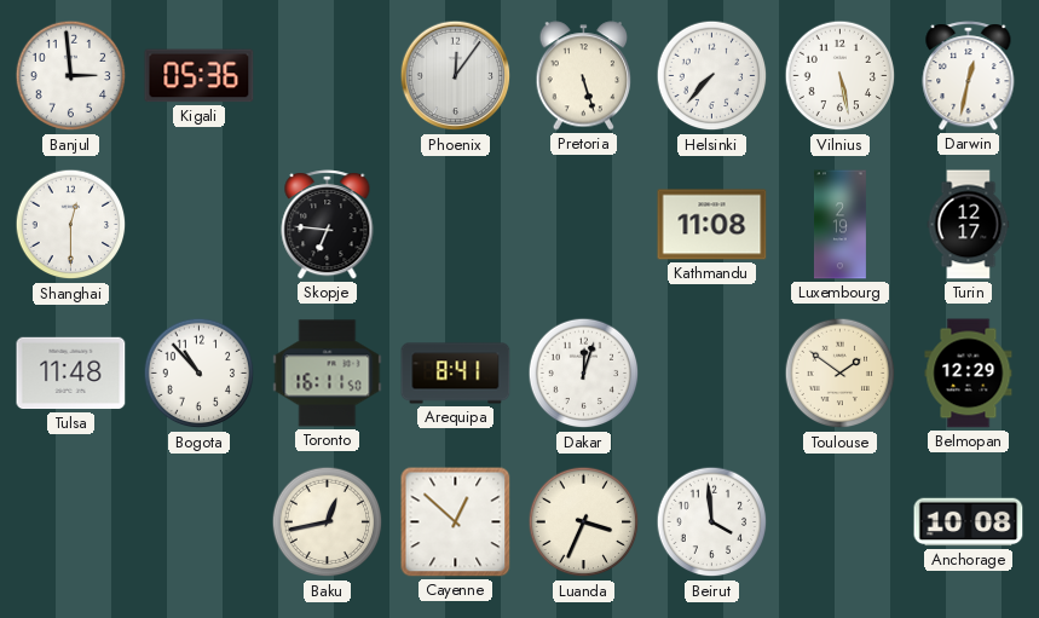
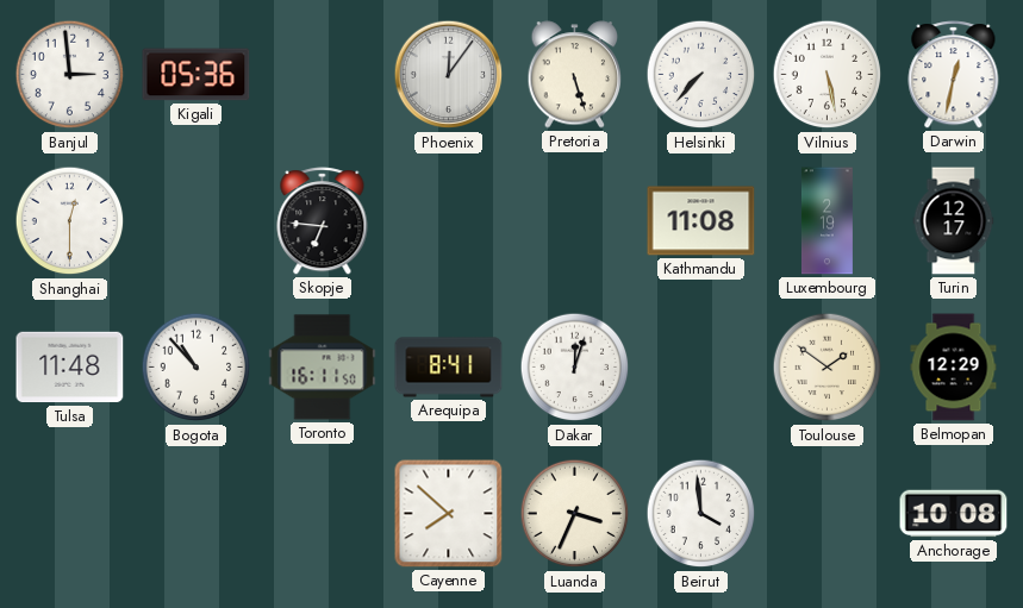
Baku: 12:43 -> none
Cayenne: 12:52 -> 7:52
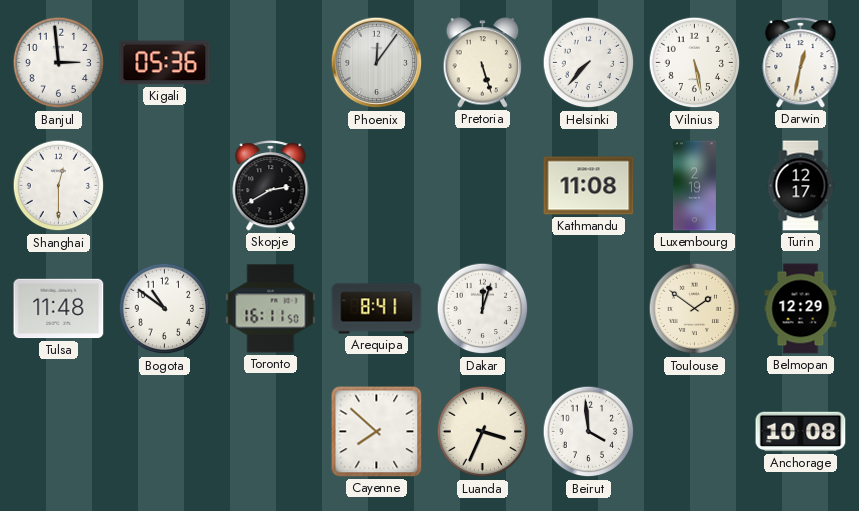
Skopje: 6:46 -> 2:40
Bogota: 10:53 -> 10:51
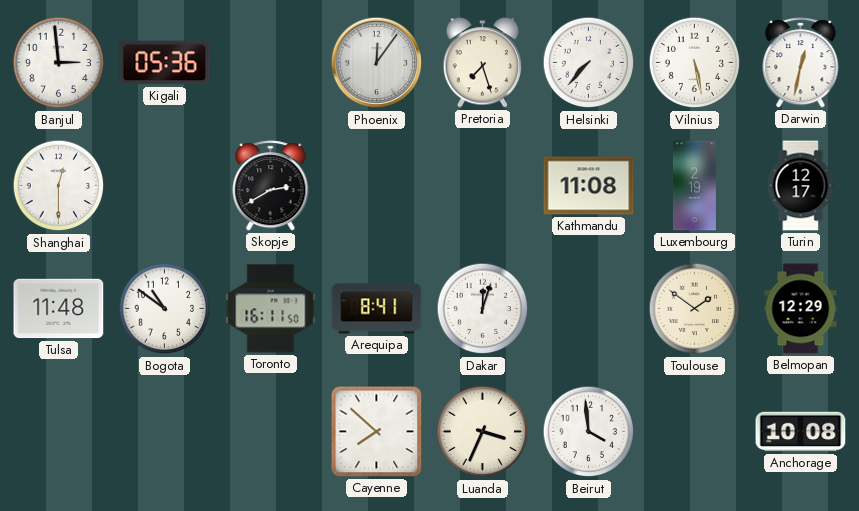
Pretoria: 5:27 -> 7:27
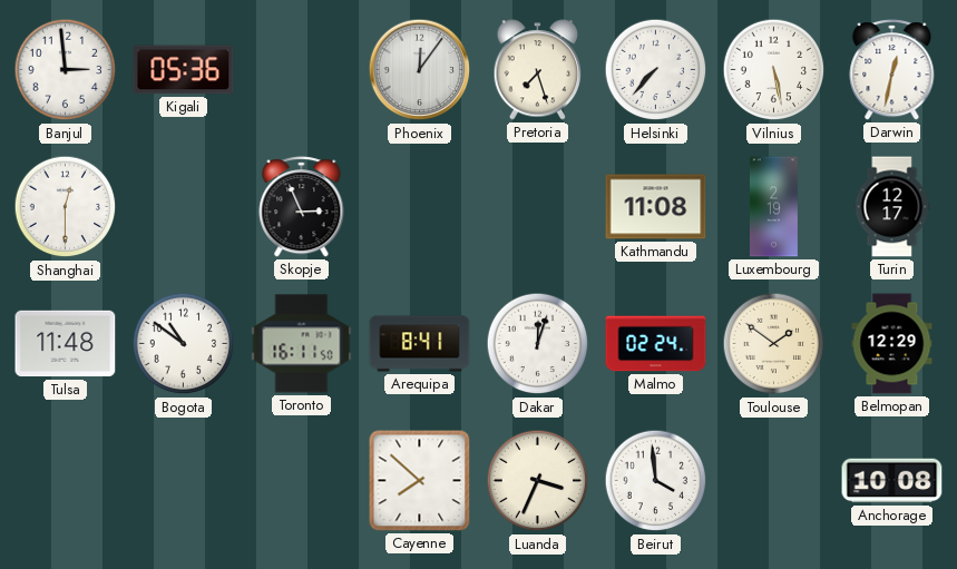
Skopje: 2:40 -> 2:56
Malmo: none -> 02:24
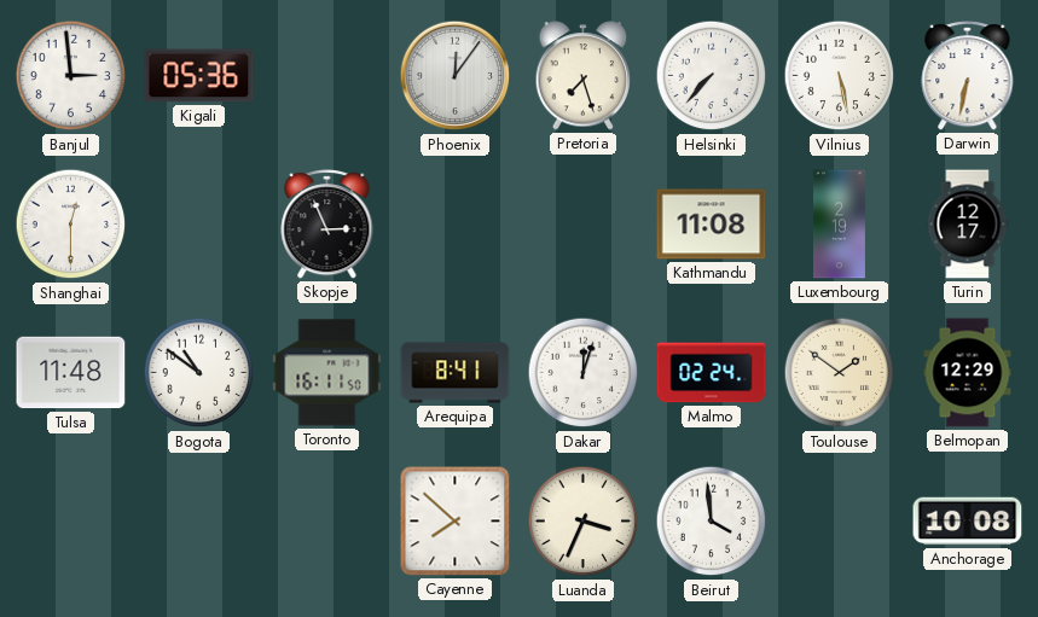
Darwin: 12:32 -> 6:32
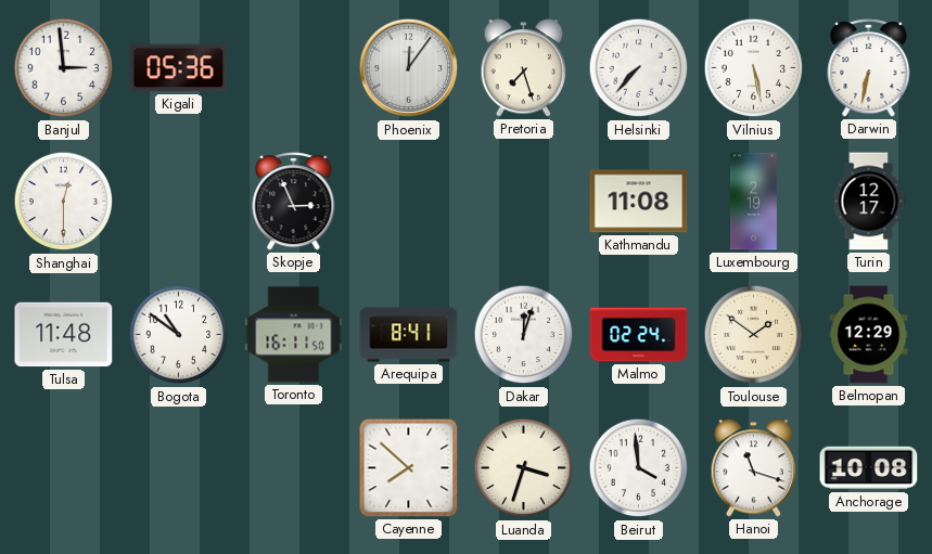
Luanda: 3:34 -> 3:33
Hanoi: none -> 11:18
